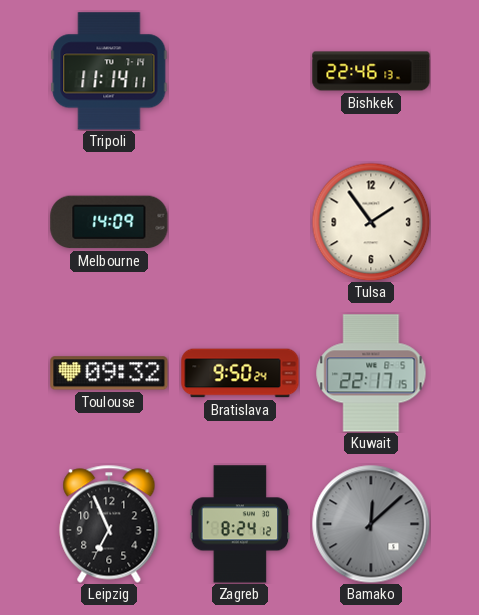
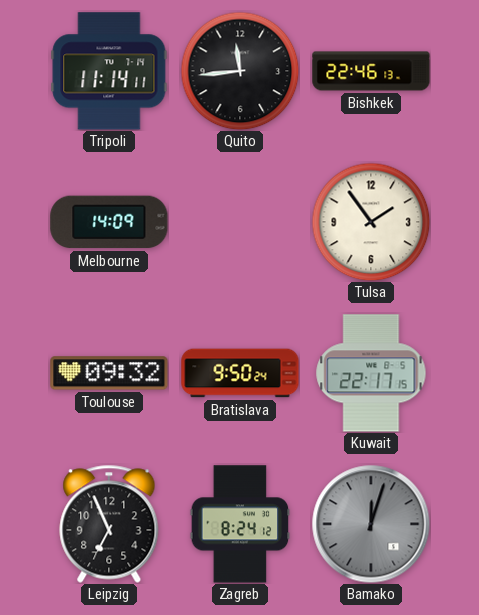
Quito: none -> 11:44
Bamako: 12:08 -> 12:03
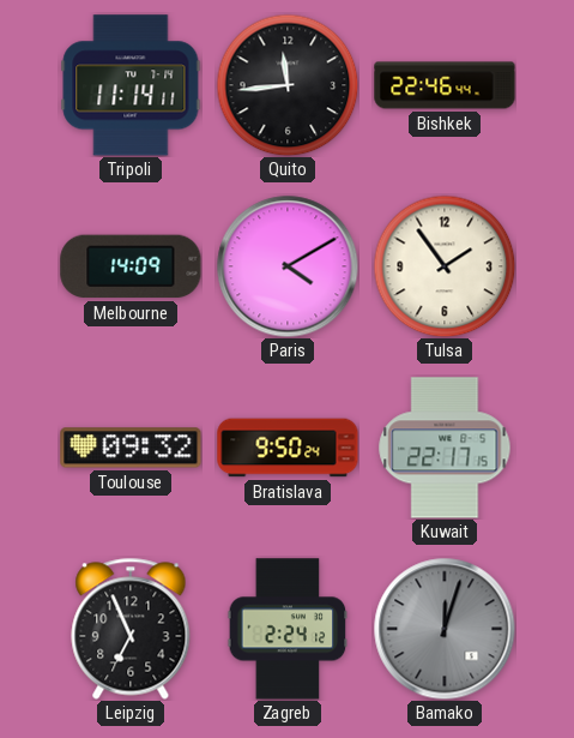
Bishkek: 22:46:13 -> 22:46:44
Paris: none -> 4:10
Zagreb: 8:24 -> 2:24
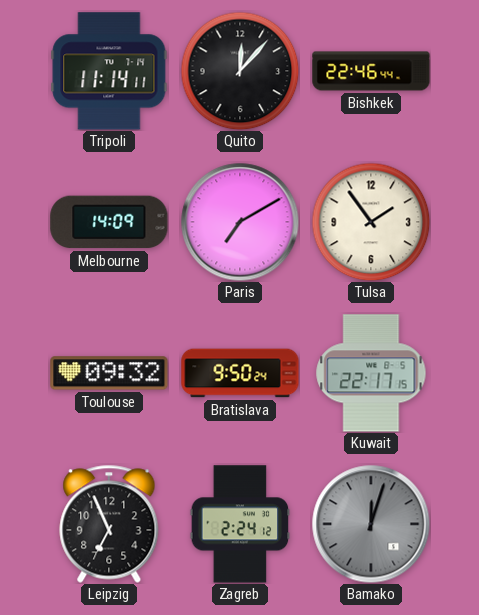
Quito: 11:44 -> 12:07
Paris: 4:10 -> 7:10
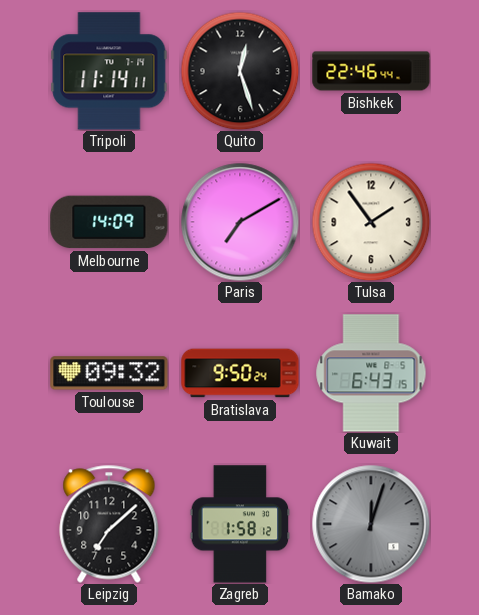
Quito: 12:07 -> 12:27
Kuwait: 22:17 -> 6:43
Leipzig: 6:56 -> 7:08
Zagreb: 2:24 -> 1:58
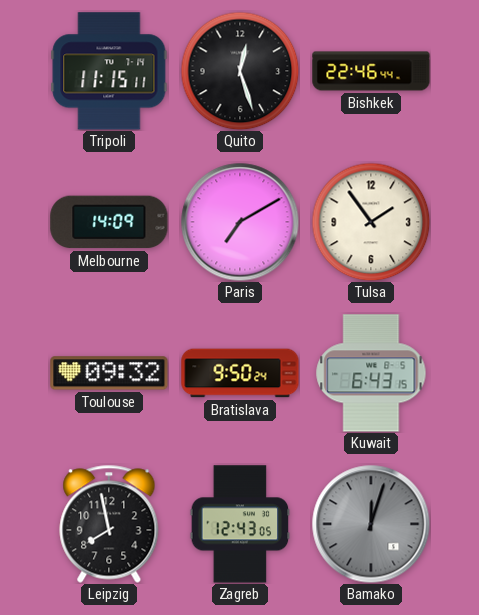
Tripoli: 11:14 -> 11:15
Leipzig: 7:08 -> 7:58
Zagreb: 1:58 -> 12:43
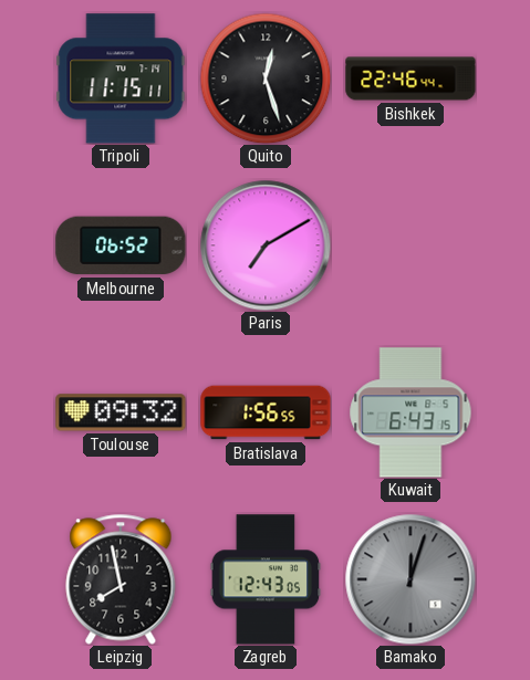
Melbourne: 14:09 -> 06:52
Tulsa: 1:54 -> none
Bratislava: 9:50 -> 1:56
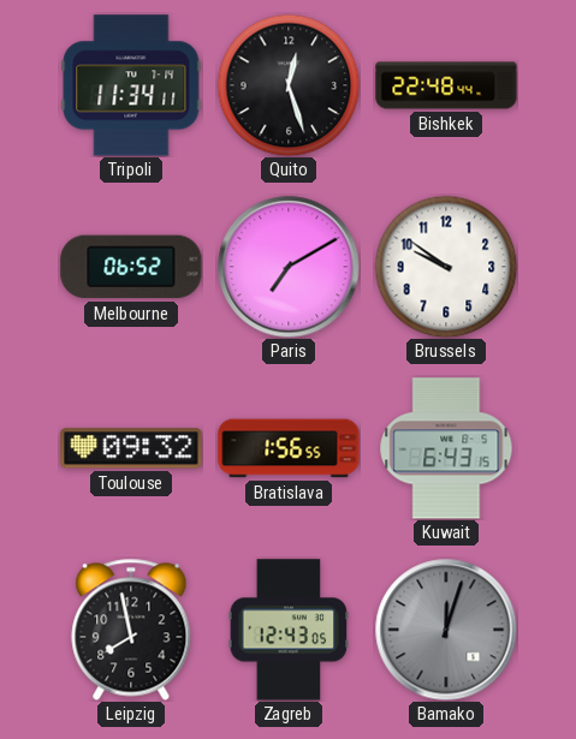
Tripoli: 11:15 -> 11:34
Bishkek: 22:46 -> 22:48
Brussels: none -> 9:51
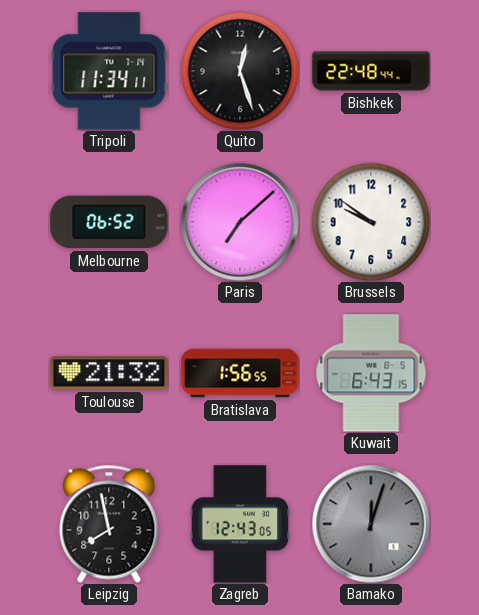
Paris: 7:10 -> 7:08
Toulouse: 09:32 -> 21:32
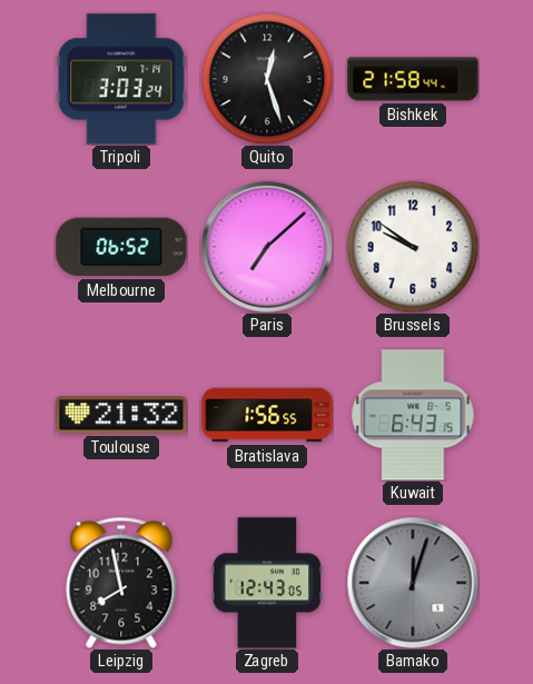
Tripoli: 11:34 -> 3:03
Bishkek: 22:48 -> 21:58
